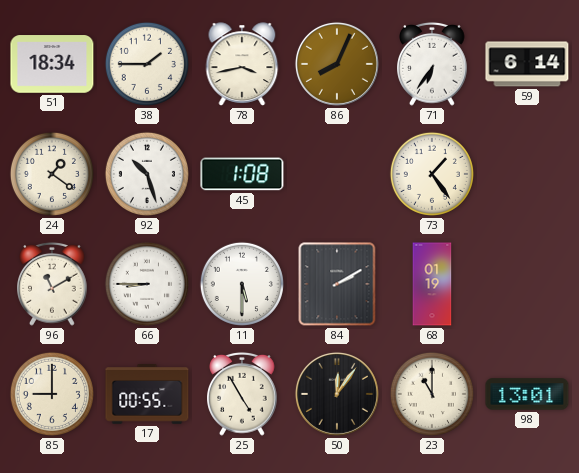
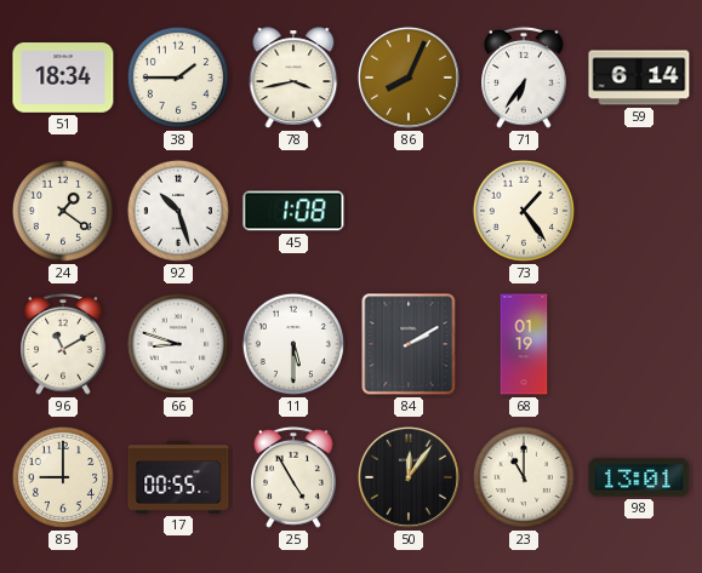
66: 8:45 -> 8:48
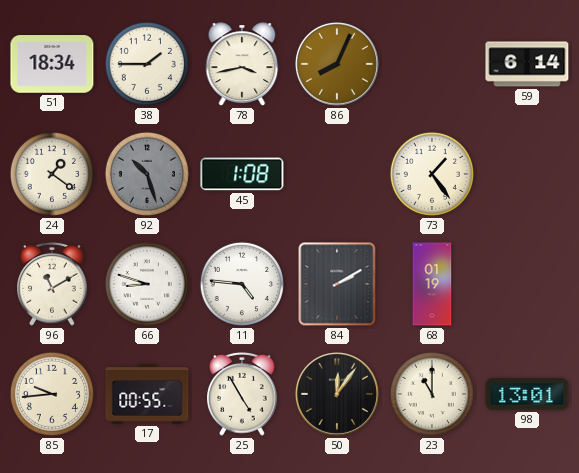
71: 6:36 -> none
92 dial: white -> grey
11: 5:30 -> 4:46
85: 9:00 -> 9:44
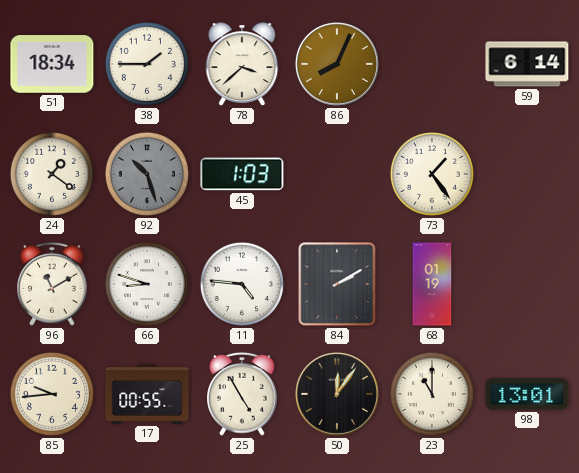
78: 3:43 -> 3:38
45: 1:08 -> 1:03
